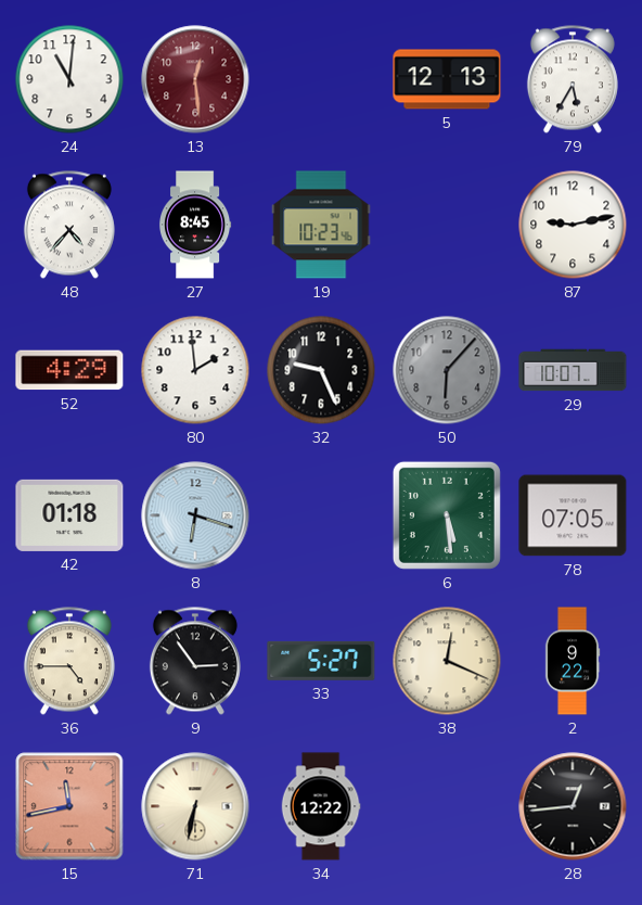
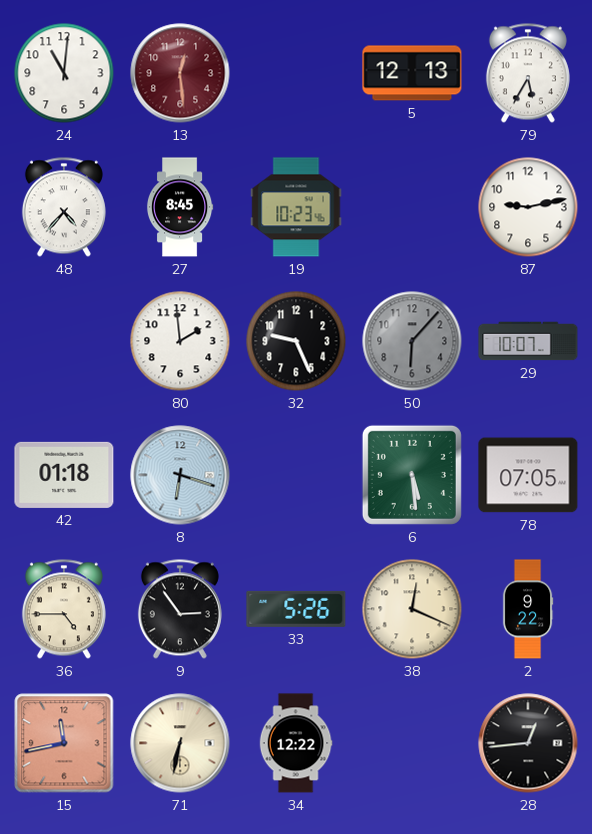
52: 4:29 -> none
33: 5:27 -> 5:26
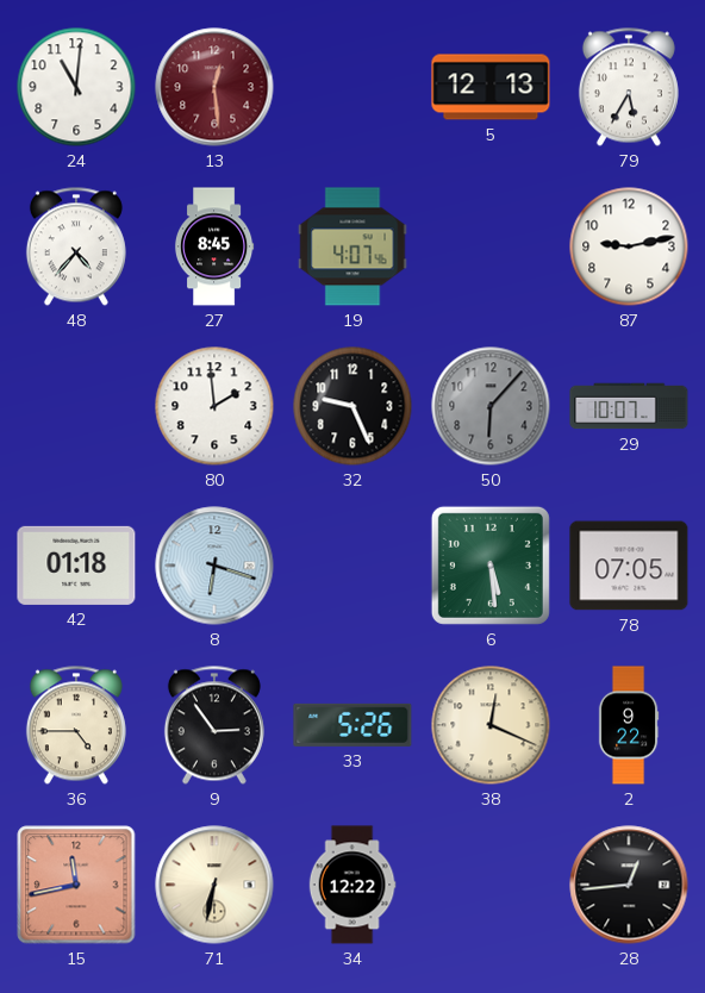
19: 10:23 -> 4:07
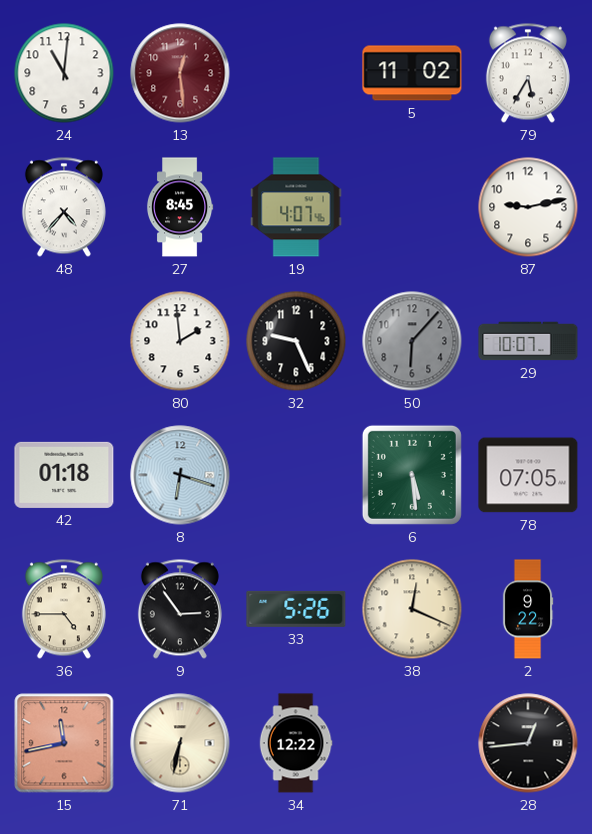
5: 12:13 -> 11:02
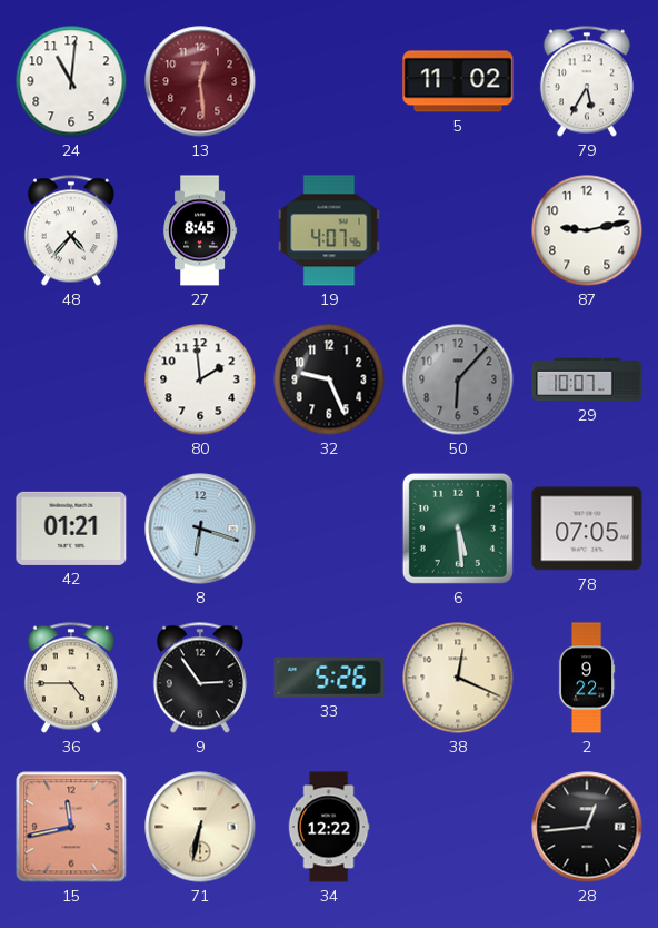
42: 01:18 -> 01:21
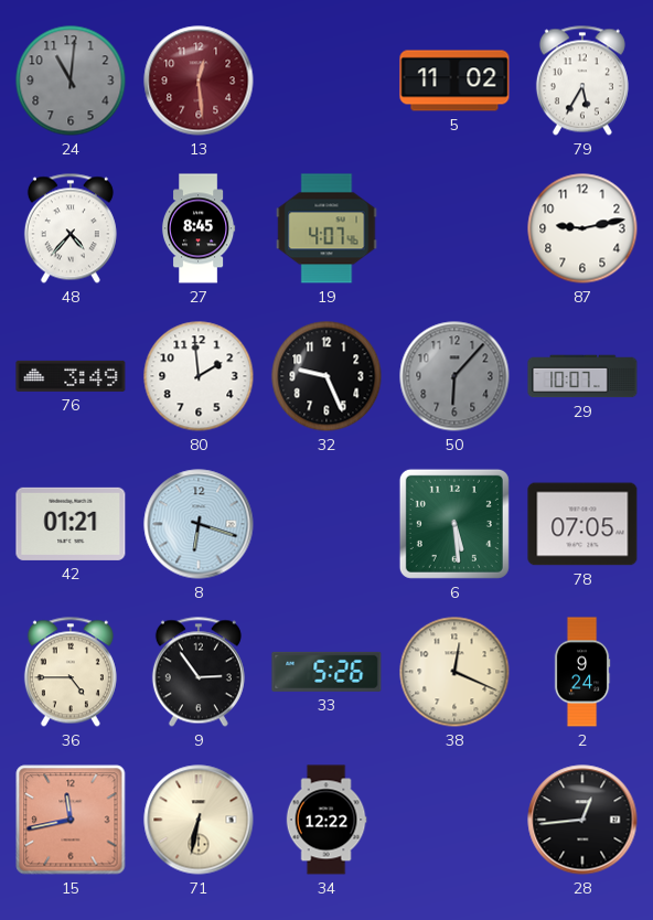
24 dial: white -> grey
76: none -> 3:49
2: 9:22 -> 9:24
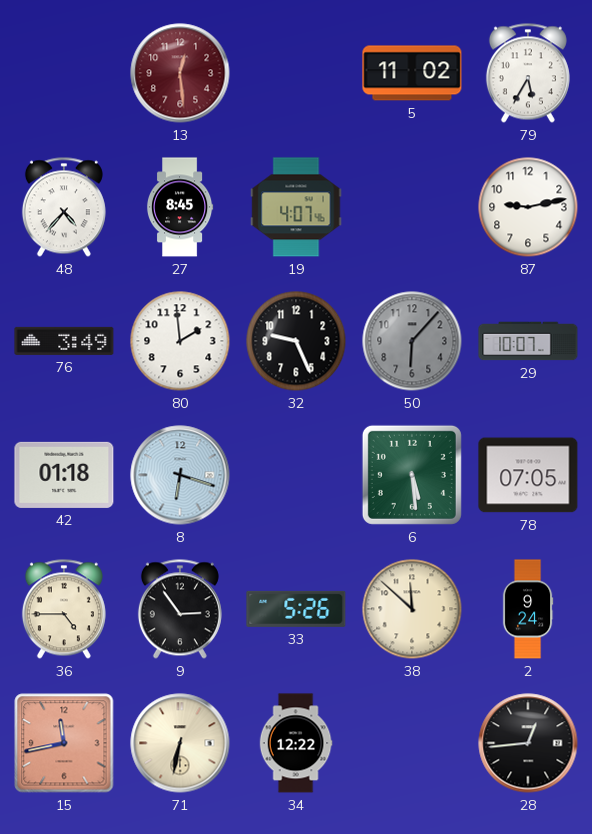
24: 11:01 -> none
42: 01:21 -> 01:18
38: 12:19 -> 11:52
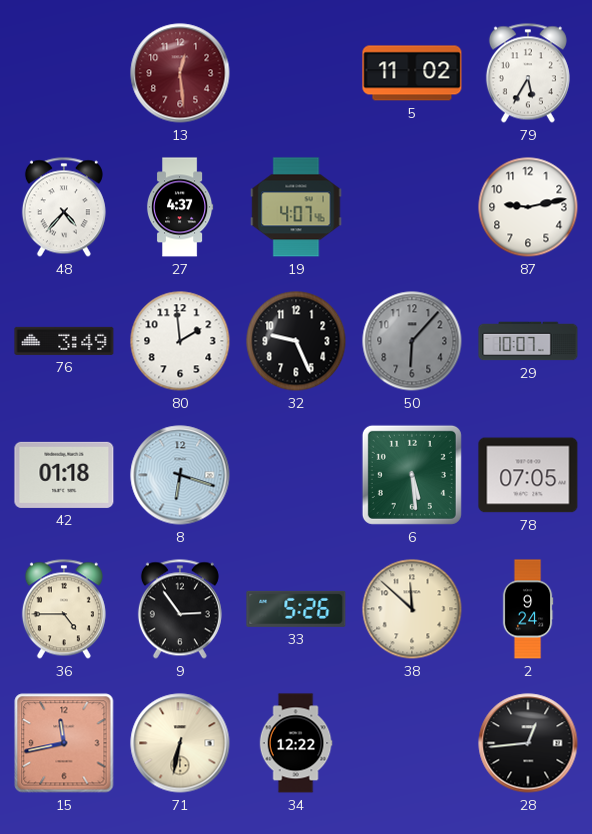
27: 8:45 -> 4:37
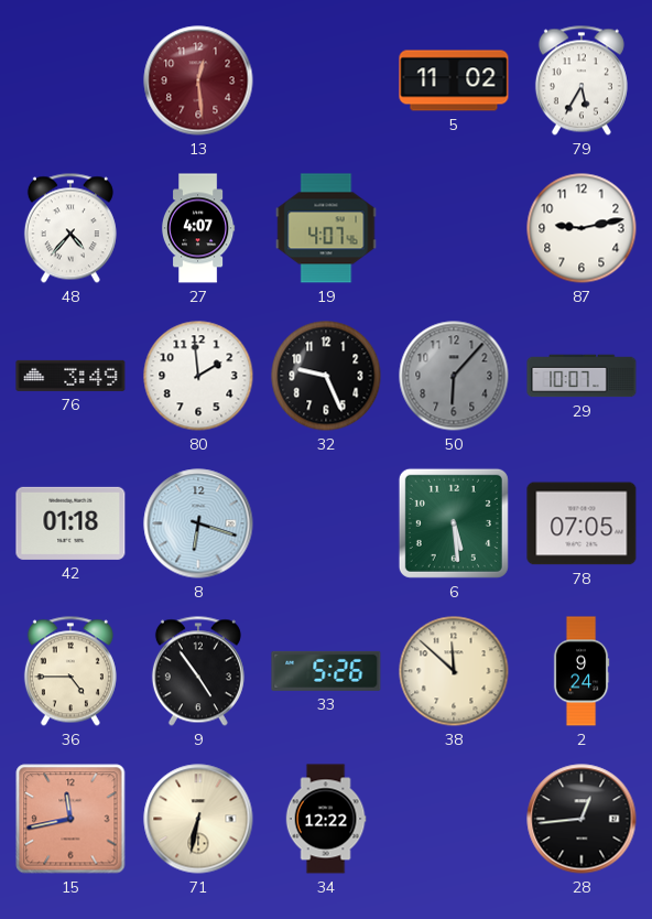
27: 4:37 -> 4:07
9: 2:54 -> 4:54
